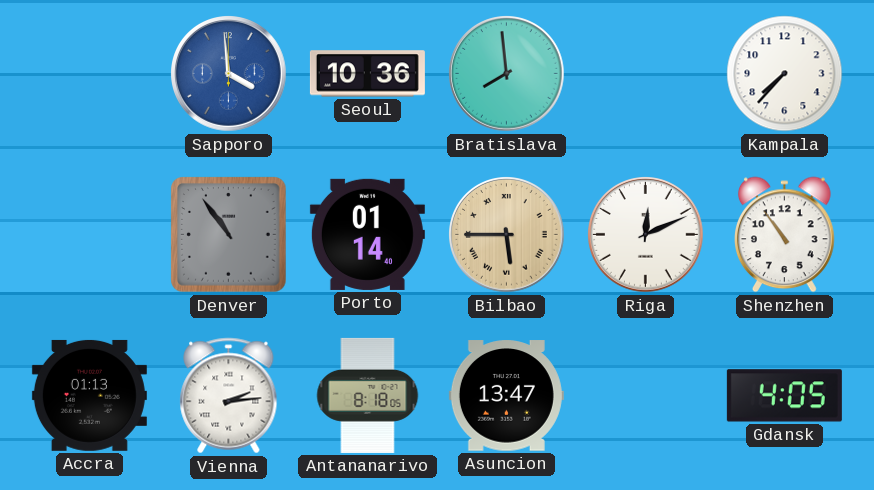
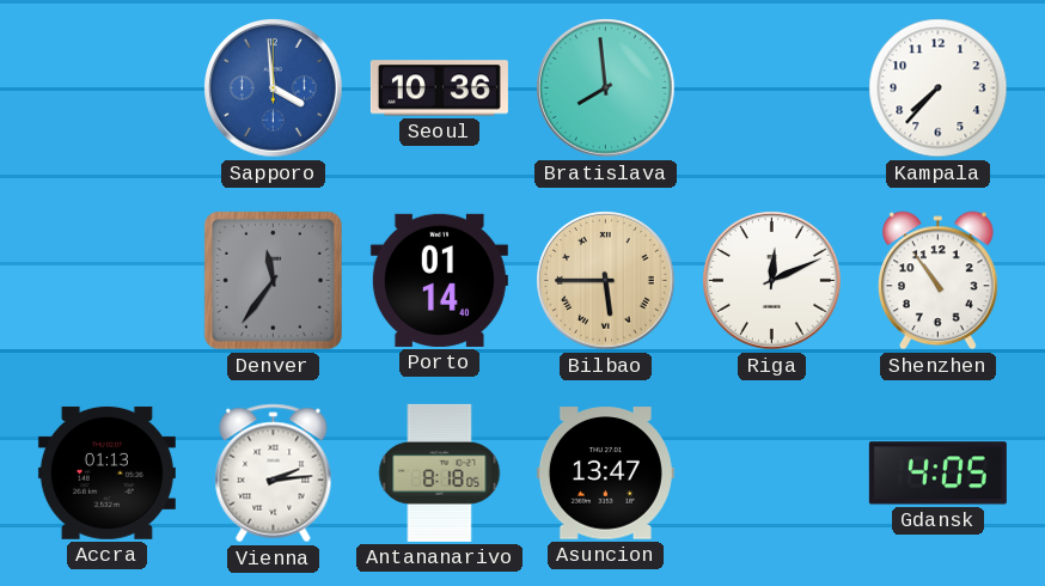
Denver: 10:54 -> 11:36
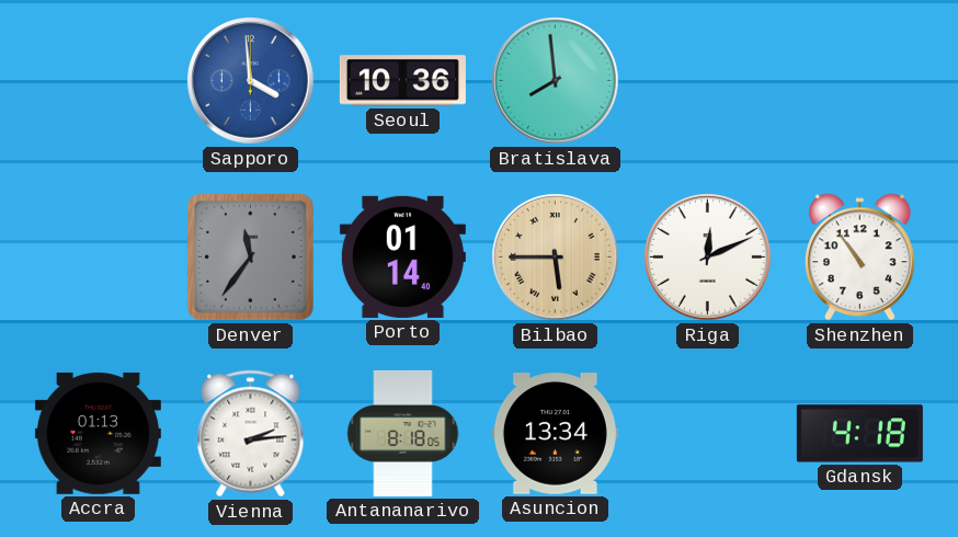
Kampala: 7:37 -> none
Asuncion: 13:47 -> 13:34
Gdansk: 4:05 -> 4:18
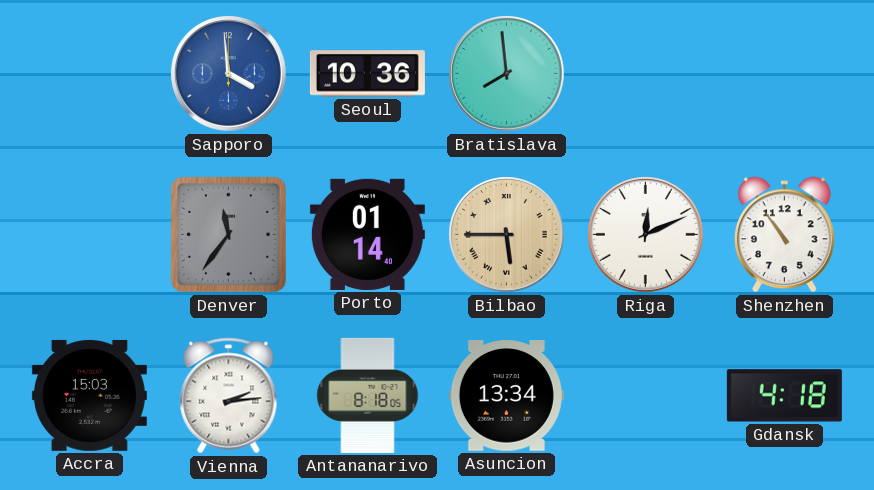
Accra: 01:13 -> 15:03
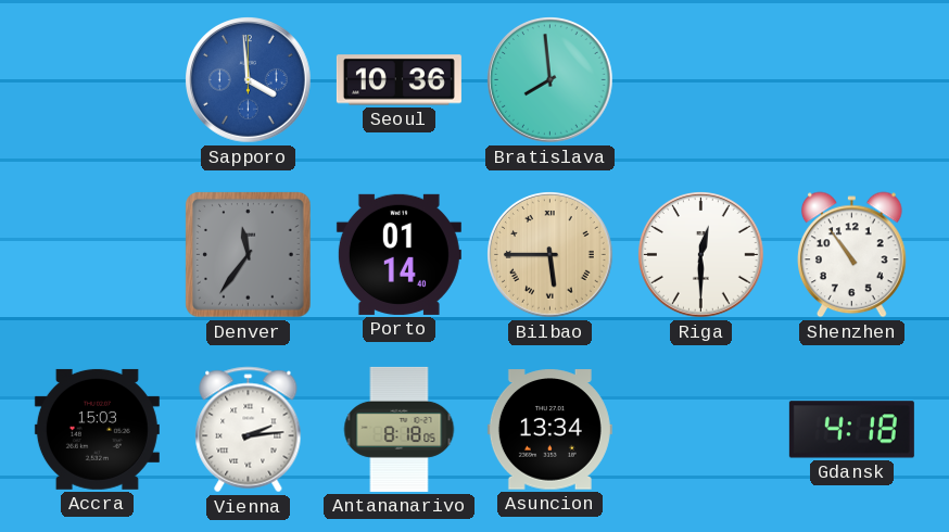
Riga: 12:11 -> 12:30
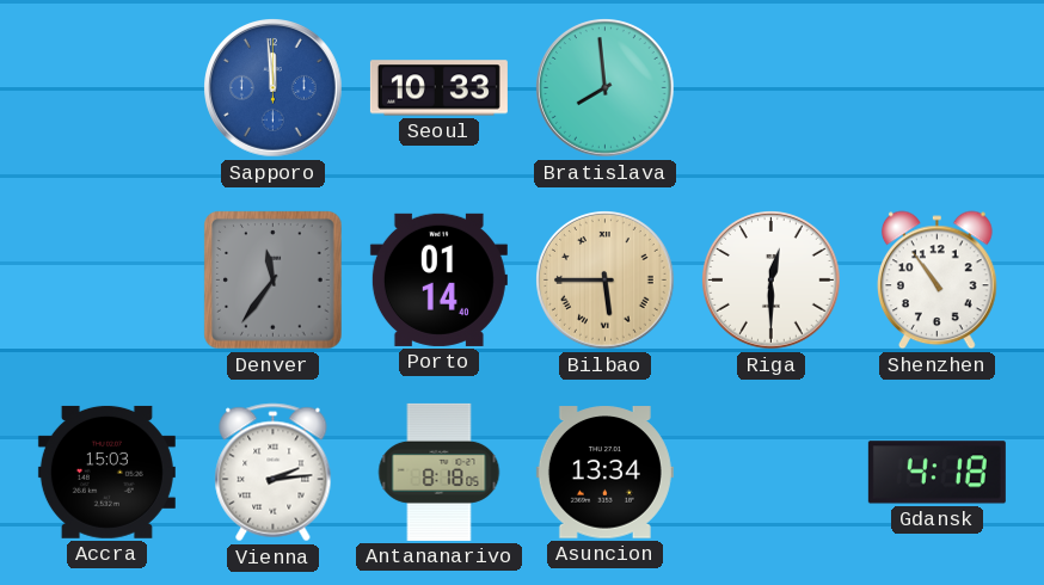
Sapporo: 3:59 -> 11:59
Seoul: 10:36 -> 10:33
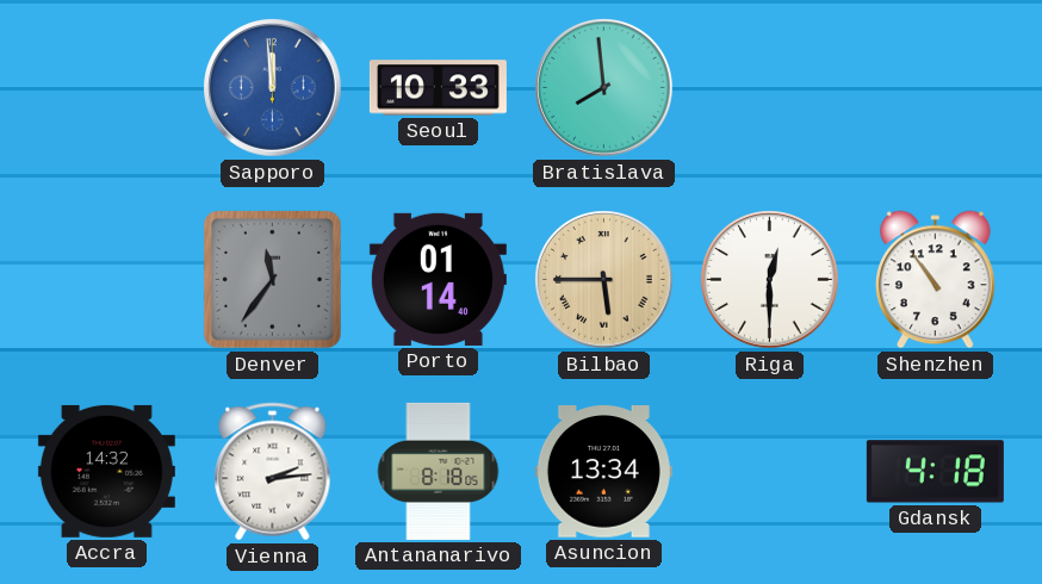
Accra: 15:03 -> 14:32
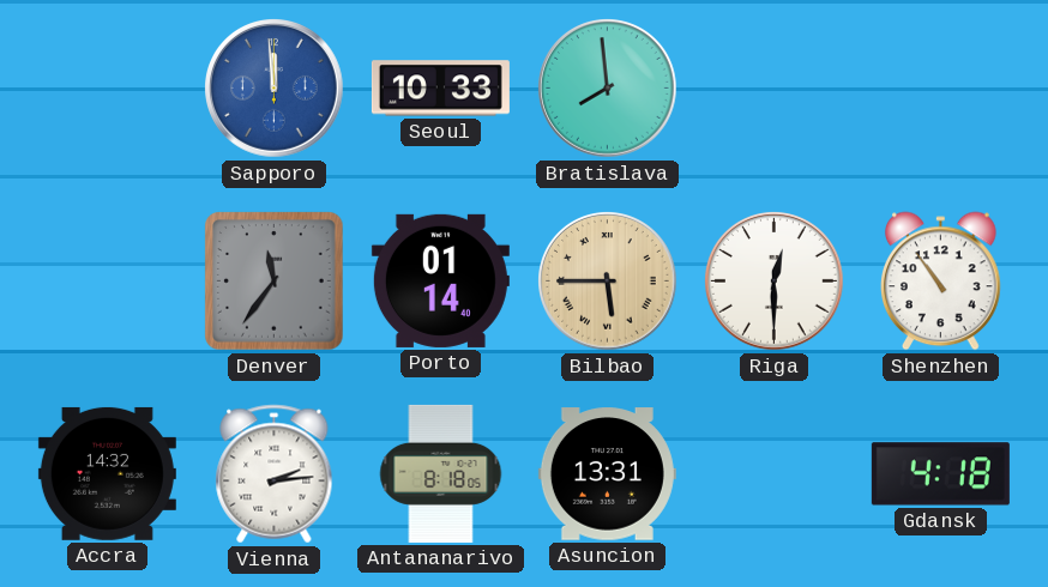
Asuncion: 13:34 -> 13:31
